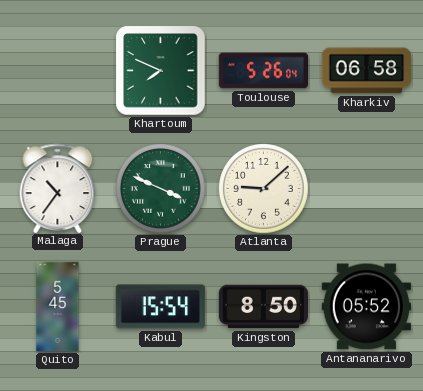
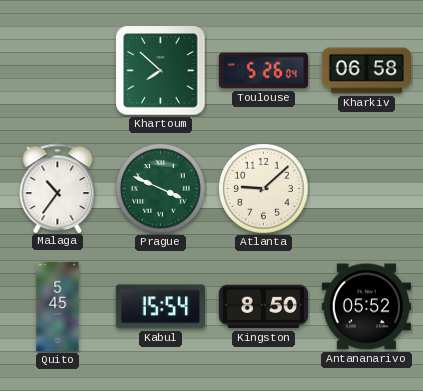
Khartoum: 7:49 -> 7:52
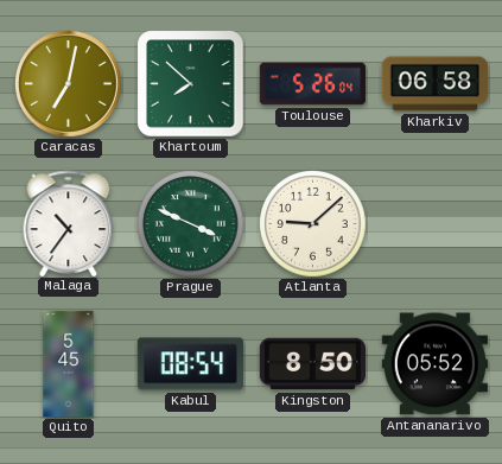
Caracas: none -> 7:02
Kabul: 15:54 -> 08:54
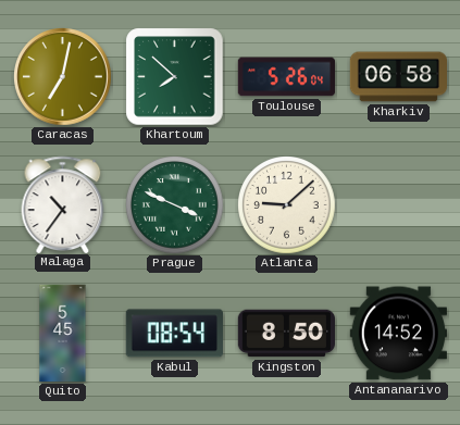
Antananarivo: 05:52 -> 14:52
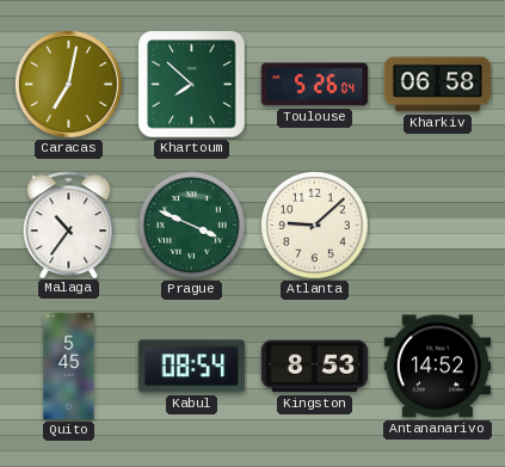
Kingston: 8:50 -> 8:53
